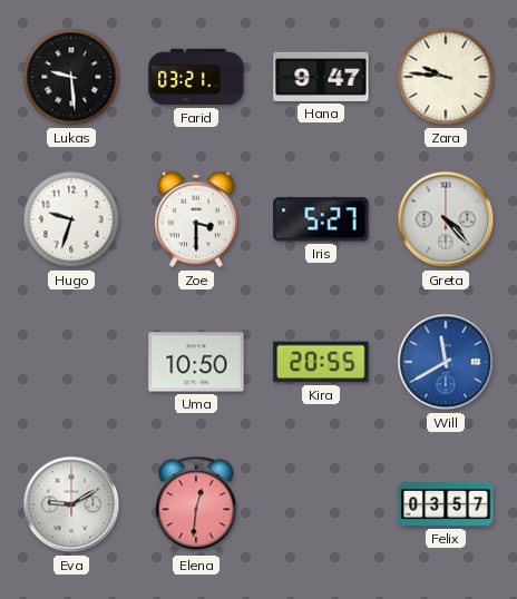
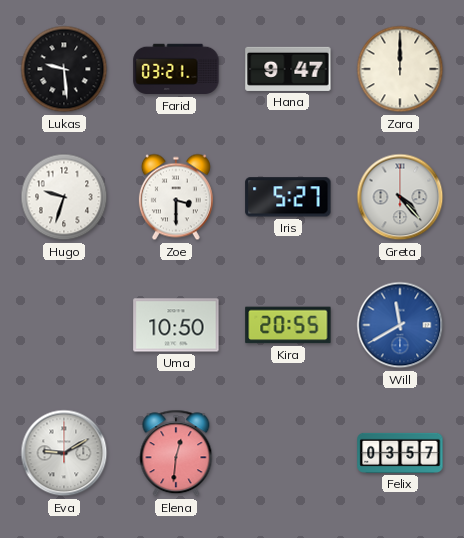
Zara: 9:46 -> 12:00
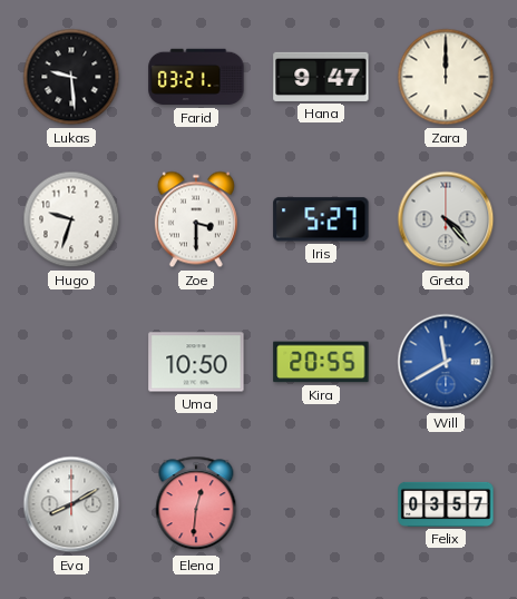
Eva: 9:10 -> 8:10
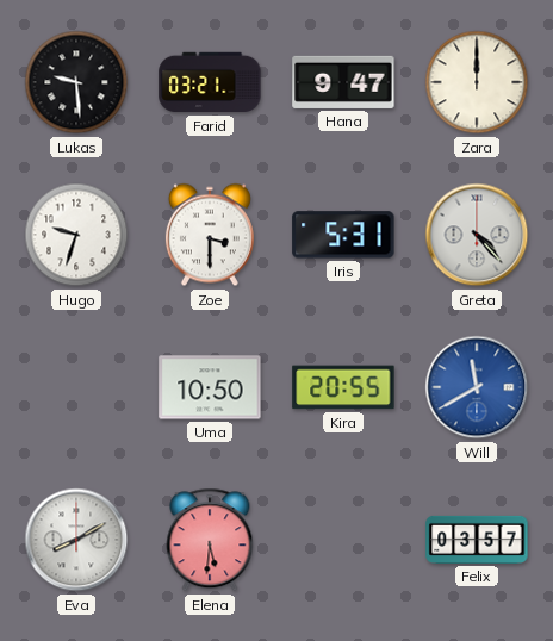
Iris: 5:27 -> 5:31
Elena: 12:31 -> 5:31
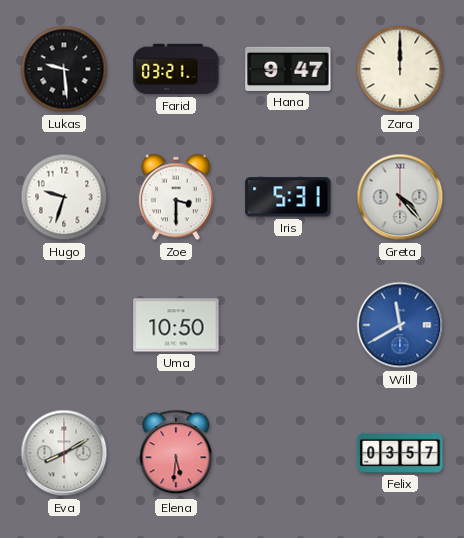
Kira: 20:55 -> none
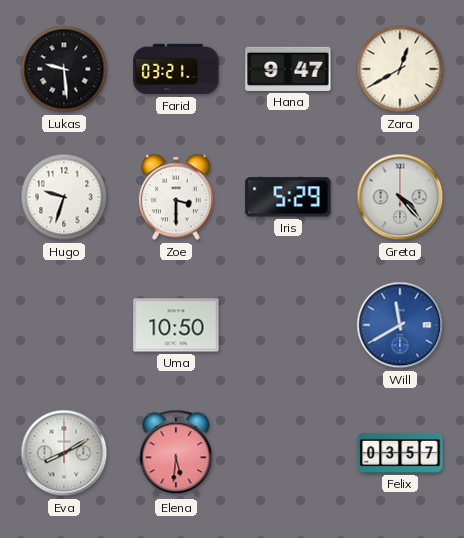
Zara: 12:00 -> 12:40
Iris: 5:31 -> 5:29
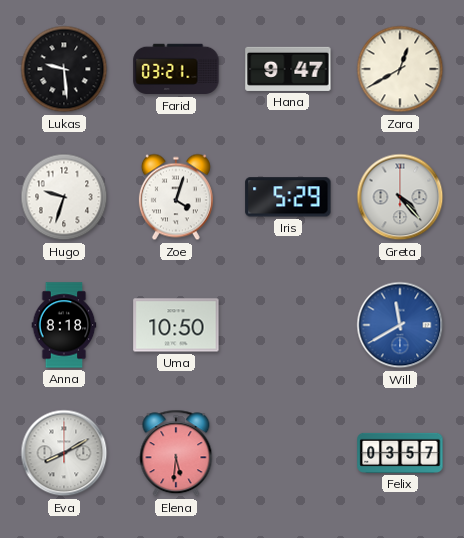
Zoe: 3:30 -> 4:03
Anna: none -> 8:18
